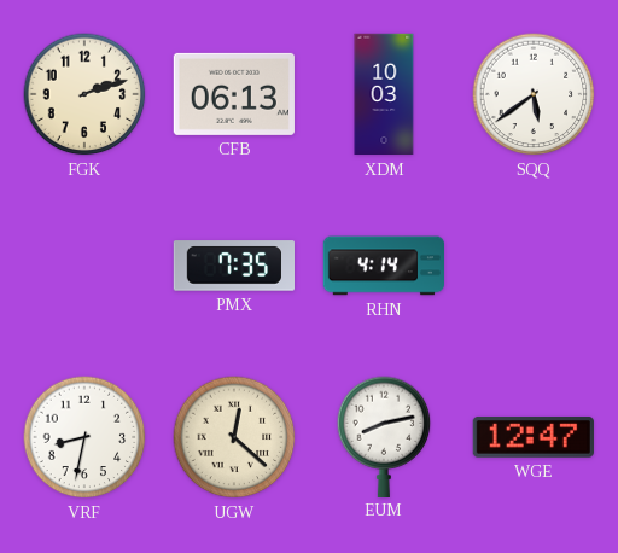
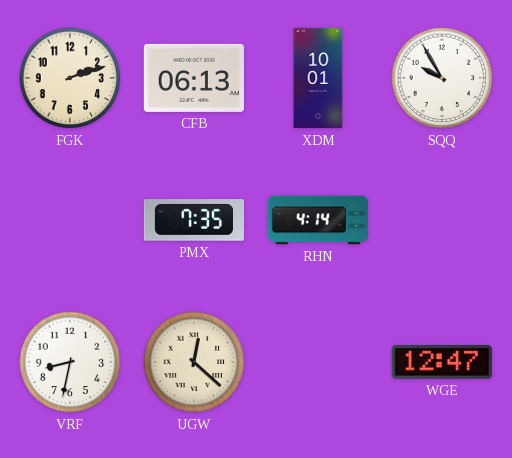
XDM: 10:03 -> 10:01
SQQ: 5:39 -> 9:55
EUM: 8:13 -> none
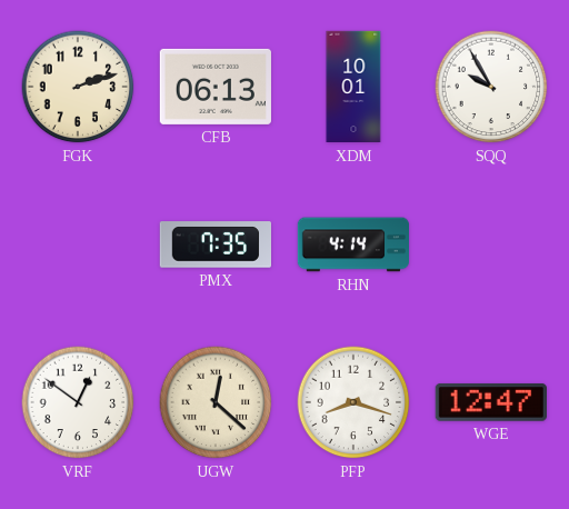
VRF: 8:32 -> 12:51
PFP: none -> 8:18
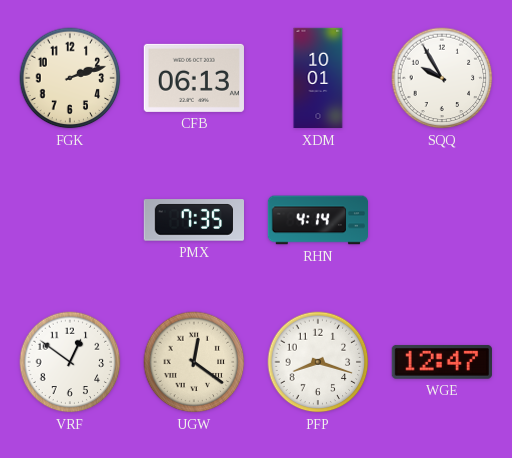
UGW: 12:22 -> 12:21
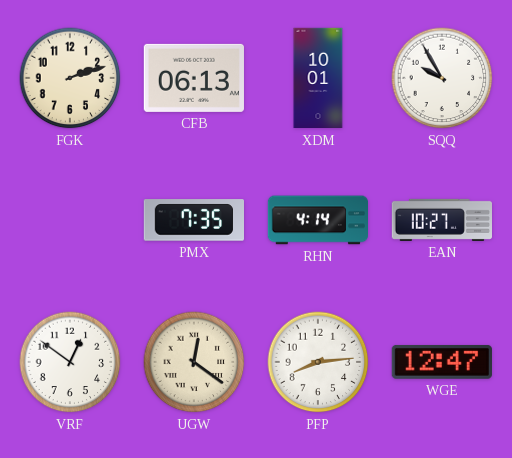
EAN: none -> 10:27
PFP: 8:18 -> 8:14
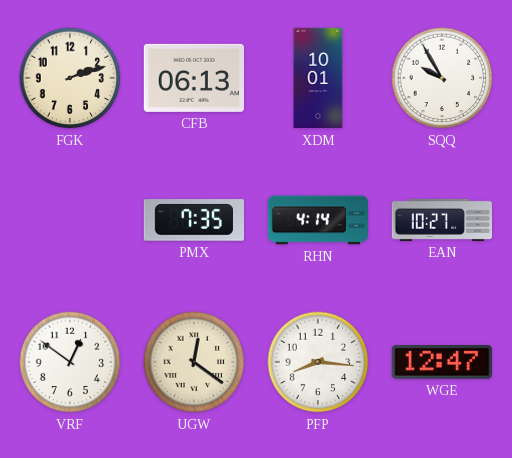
PFP: 8:14 -> 8:16
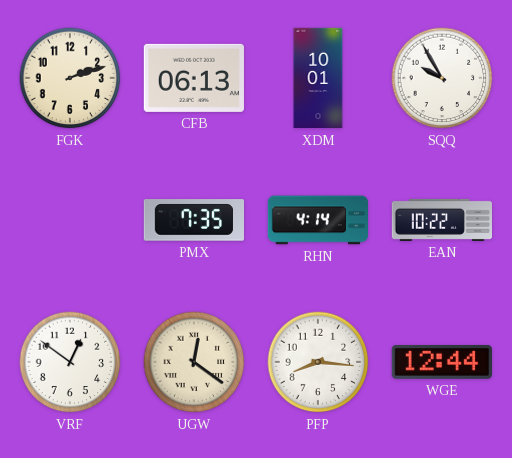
EAN: 10:27 -> 10:22
WGE: 12:47 -> 12:44
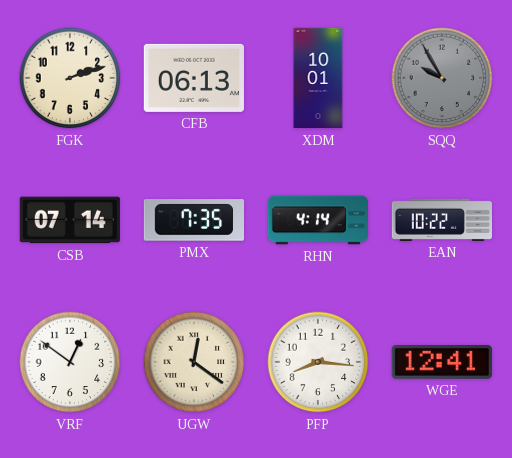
SQQ dial: white -> grey
CSB: none -> 07:14
WGE: 12:44 -> 12:41
